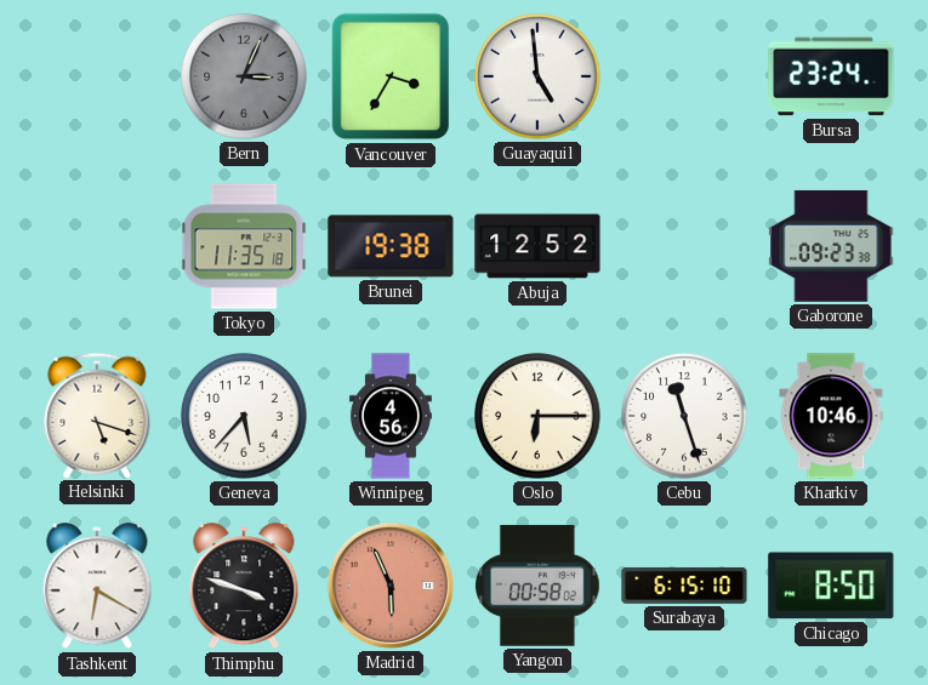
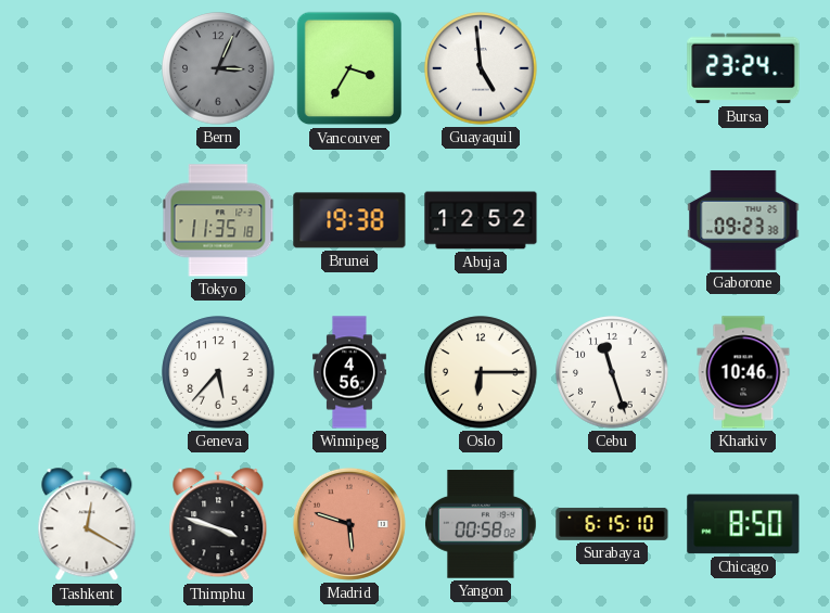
Helsinki: 5:18 -> none
Tashkent: 6:20 -> 12:20
Madrid: 5:56 -> 5:48
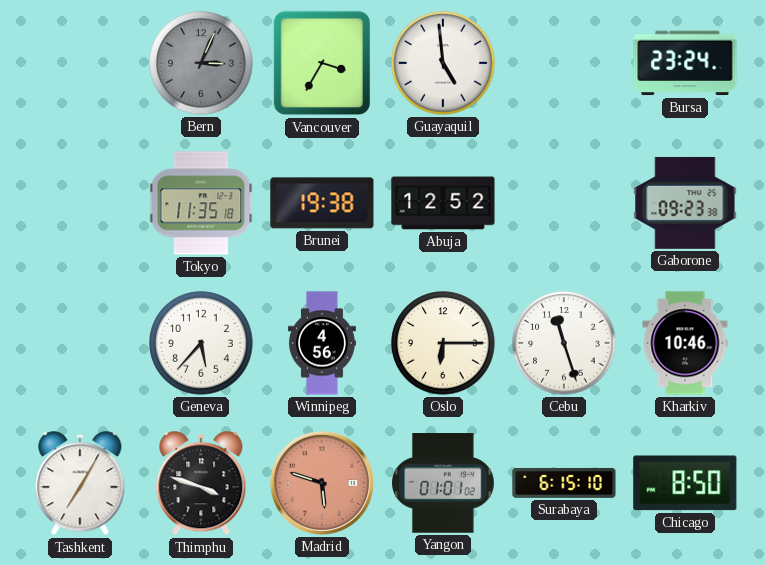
Tashkent: 12:20 -> 7:05
Yangon: 00:58 -> 01:01
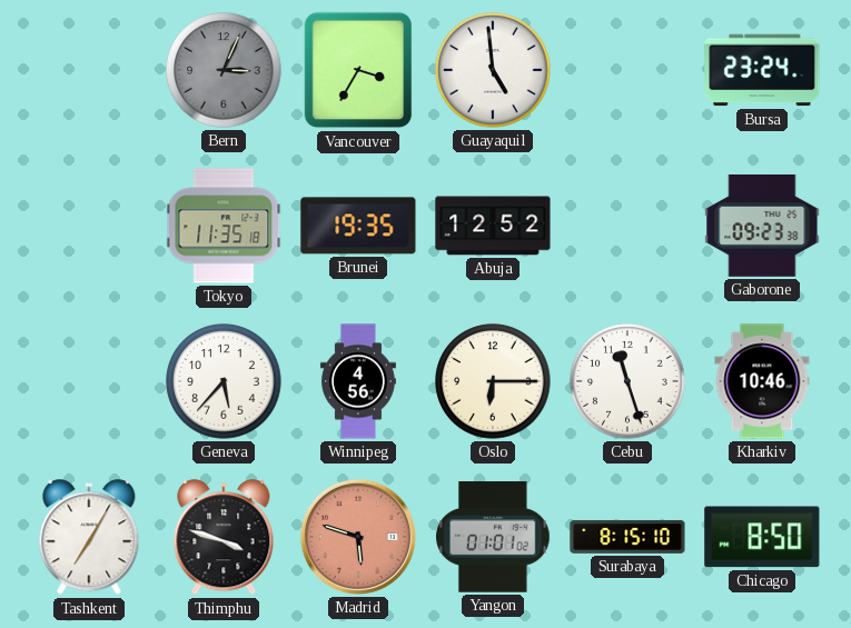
Brunei: 19:38 -> 19:35
Surabaya: 6:15 -> 8:15
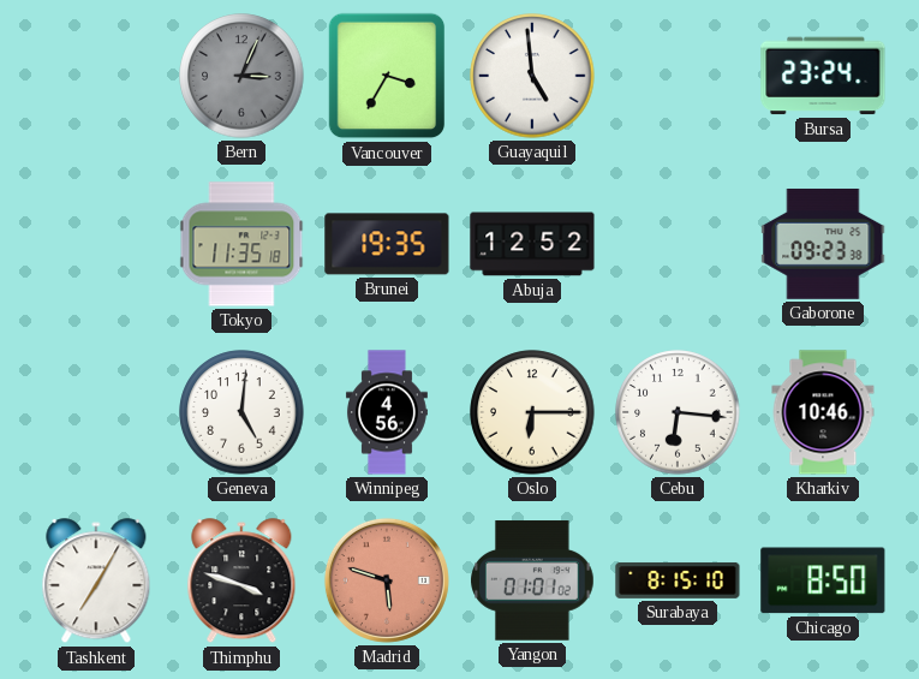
Geneva: 5:37 -> 5:01
Cebu: 11:27 -> 6:16
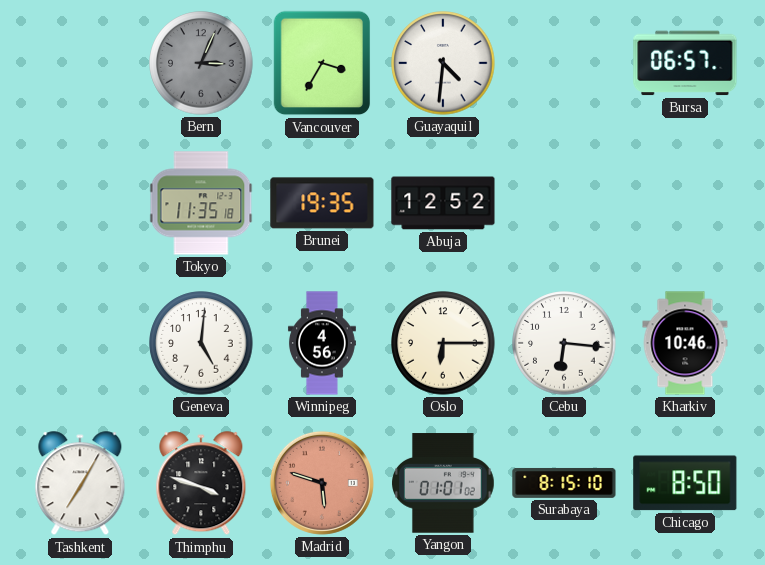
Guayaquil: 4:59 -> 4:31
Bursa: 23:24 -> 06:57
Gaborone: 09:23 -> none
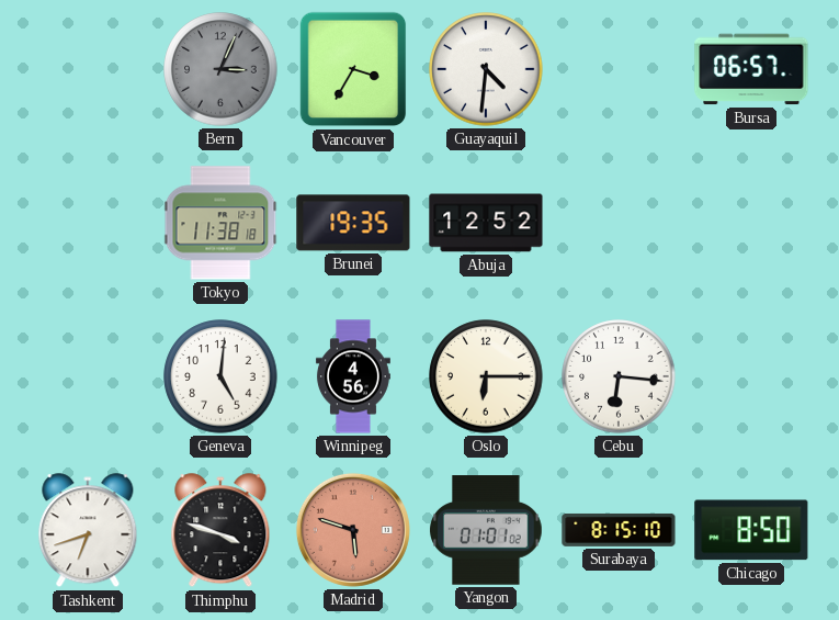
Tokyo: 11:35 -> 11:38
Kharkiv: 10:46 -> none
Tashkent: 7:05 -> 6:42
